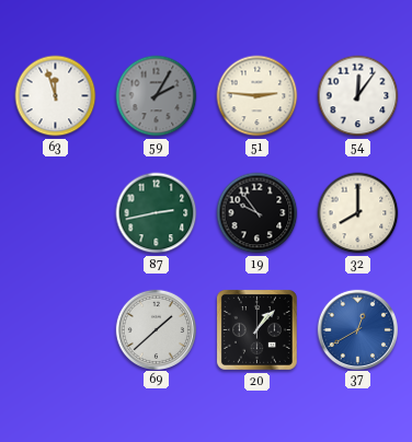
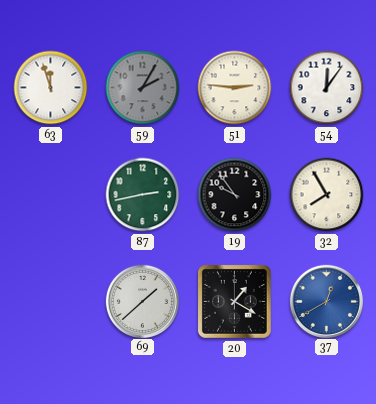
32: 8:00 -> 7:55
20: 1:07 -> 1:20
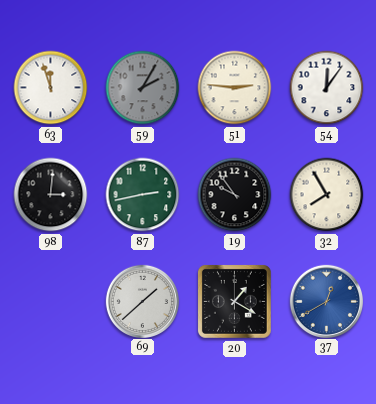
98: none -> 3:01
